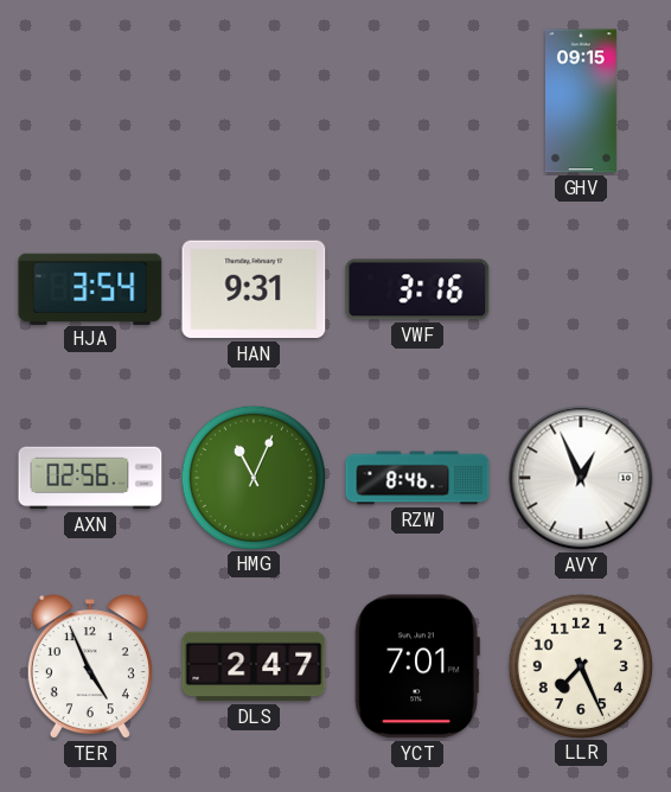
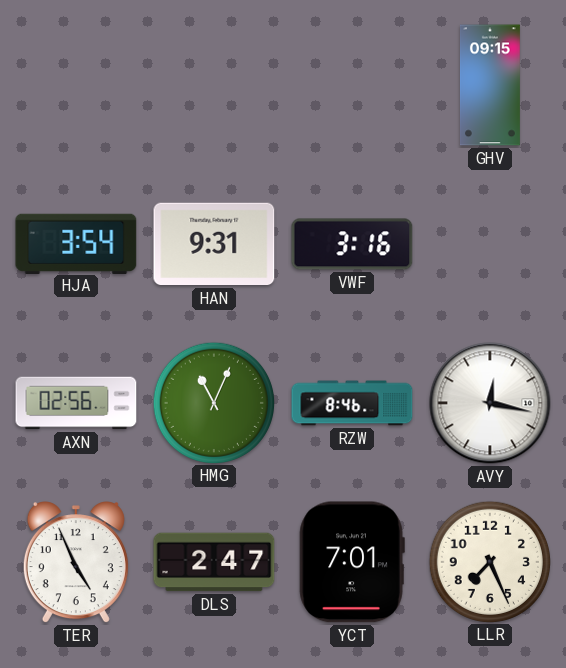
AVY: 12:56 -> 12:17
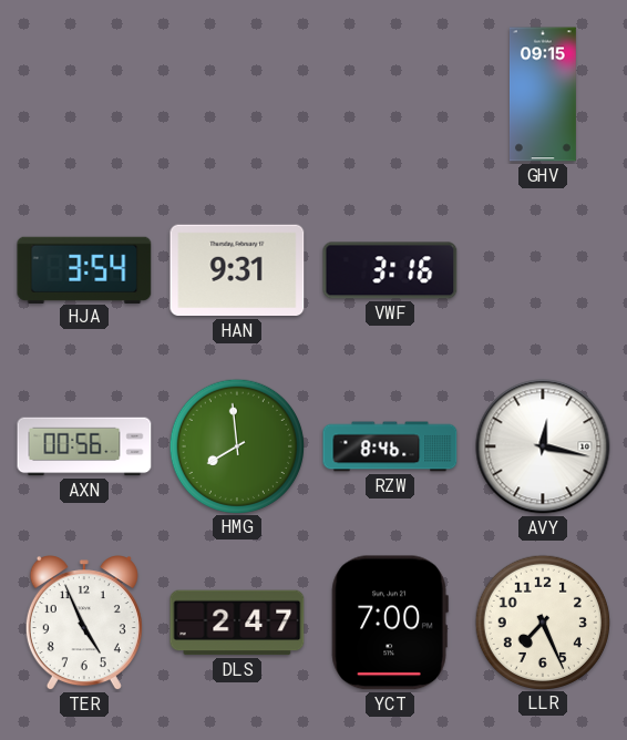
AXN: 02:56 -> 00:56
HMG: 11:04 -> 7:59
YCT: 7:01 -> 7:00
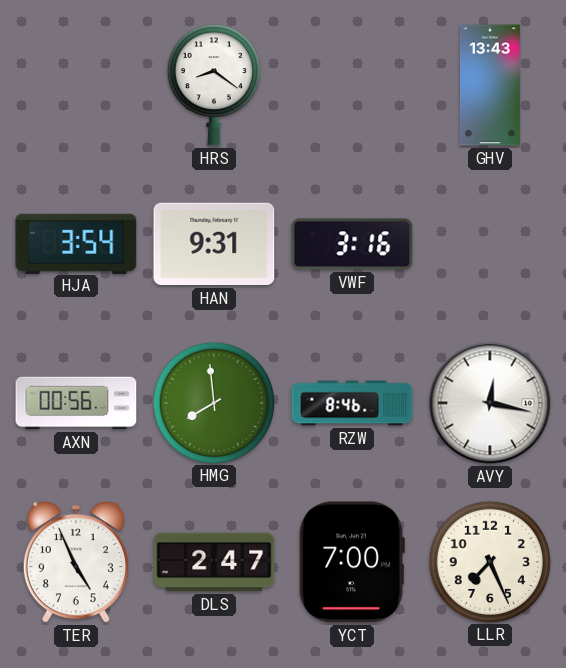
HRS: none -> 8:21
GHV: 09:15 -> 13:43
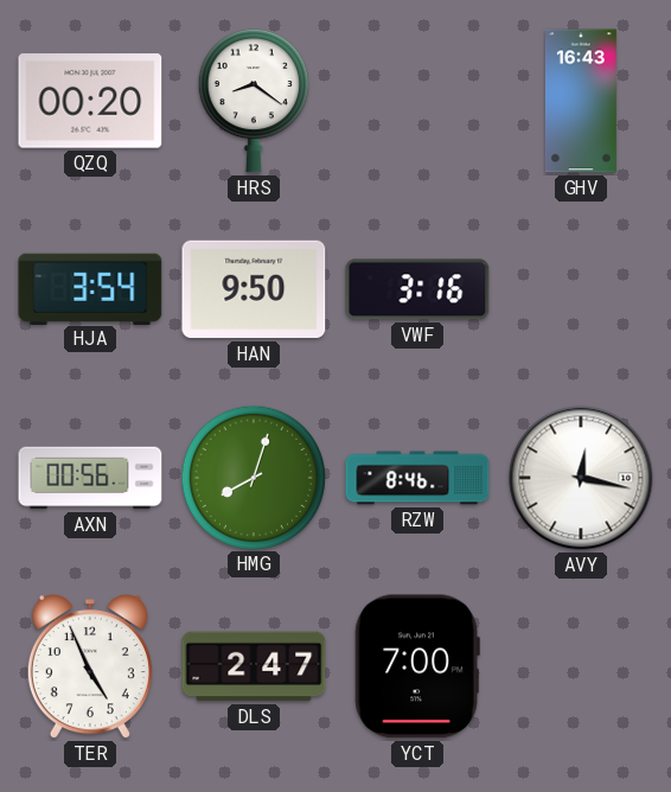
QZQ: none -> 00:20
GHV: 13:43 -> 16:43
HAN: 9:31 -> 9:50
HMG: 7:59 -> 8:03
LLR: 7:26 -> none
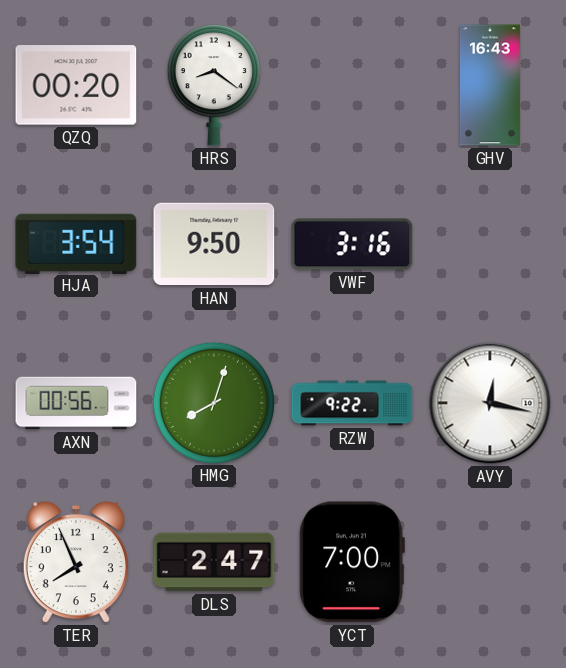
RZW: 8:46 -> 9:22
TER: 4:56 -> 7:56
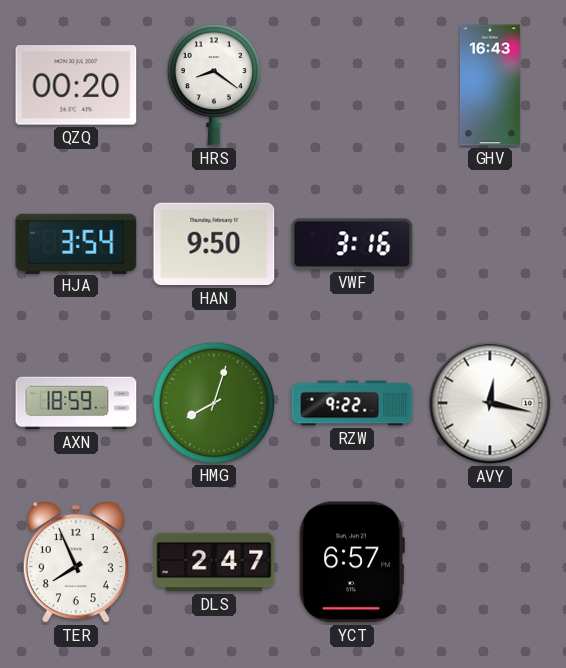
AXN: 00:56 -> 18:59
YCT: 7:00 -> 6:57
